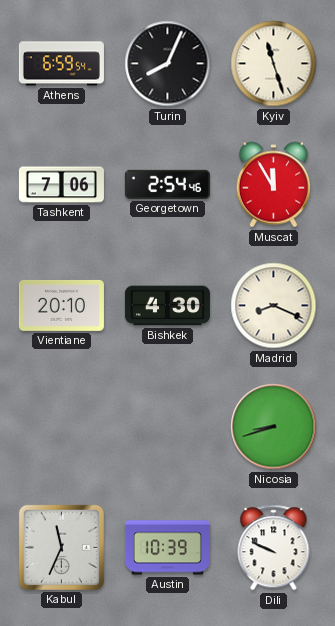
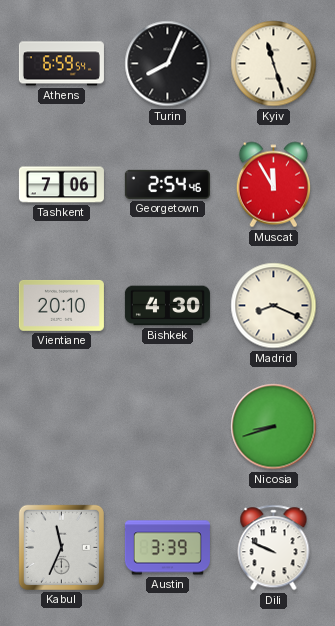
Austin: 10:39 -> 3:39
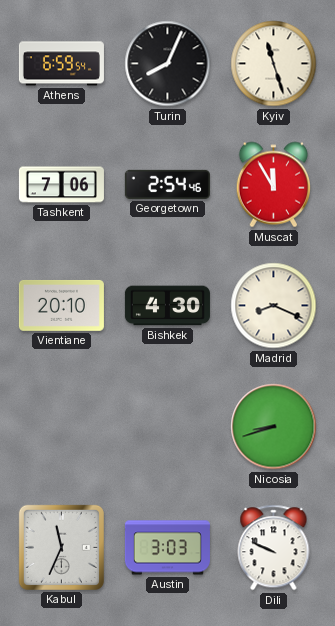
Austin: 3:39 -> 3:03
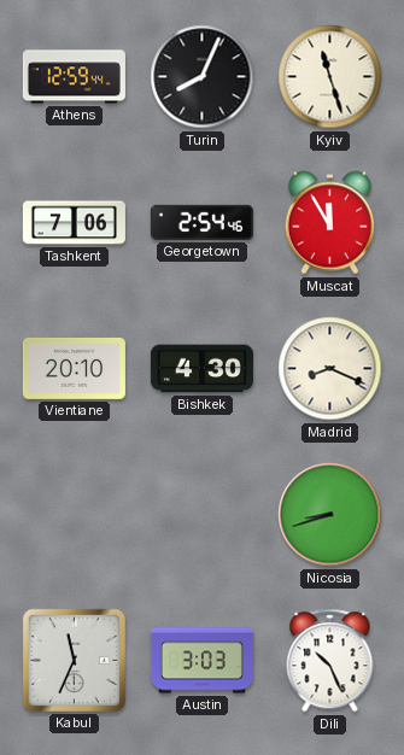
Athens: 6:59 -> 12:59
Dili: 9:49 -> 10:26
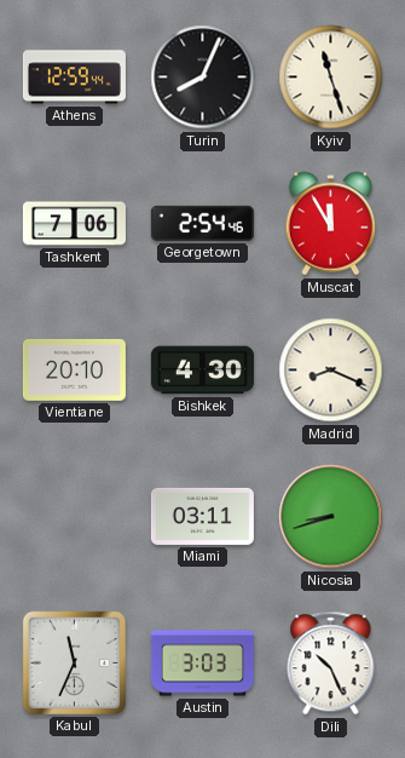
Miami: none -> 03:11
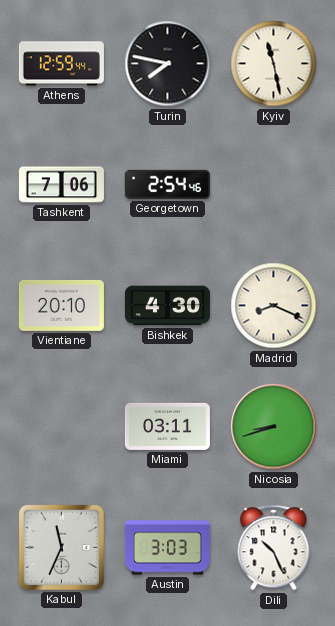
Turin: 8:04 -> 7:47
Kyiv: 11:27 -> 11:28
Muscat: 11:55 -> none
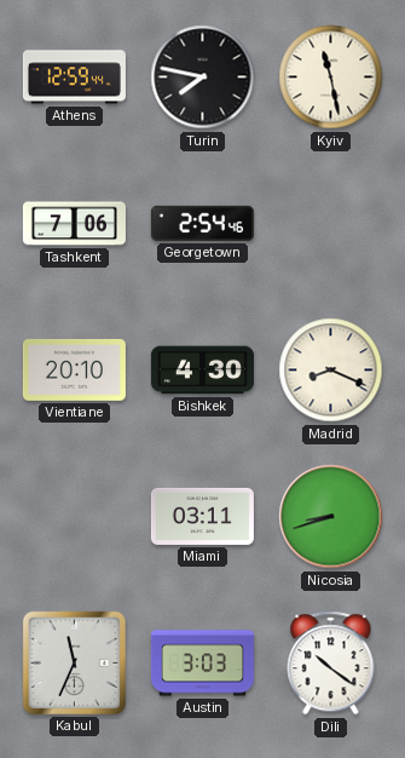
Dili: 10:26 -> 10:21
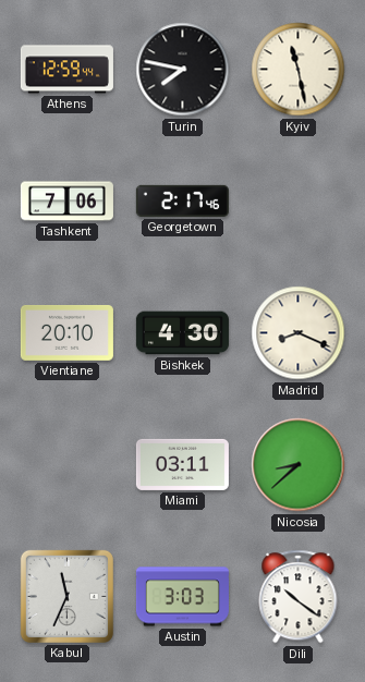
Georgetown: 2:54 -> 2:17
Nicosia: 8:42 -> 8:38
